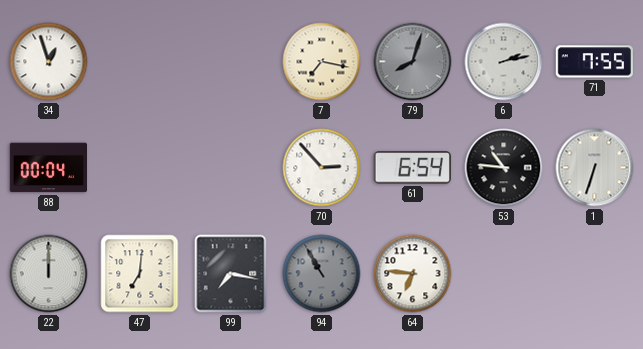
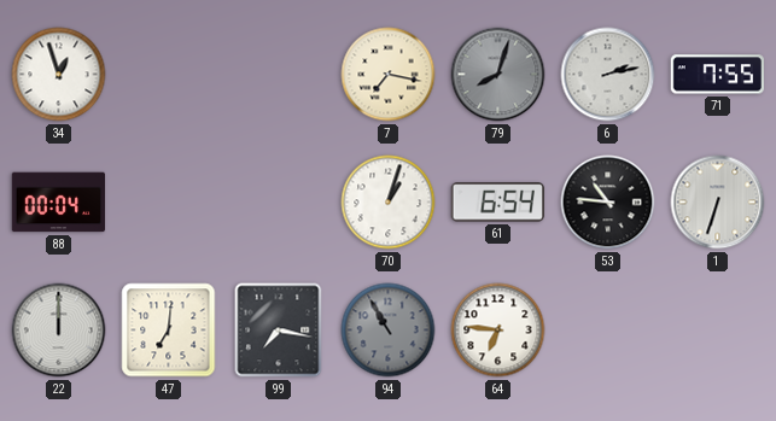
70: 2:53 -> 1:03
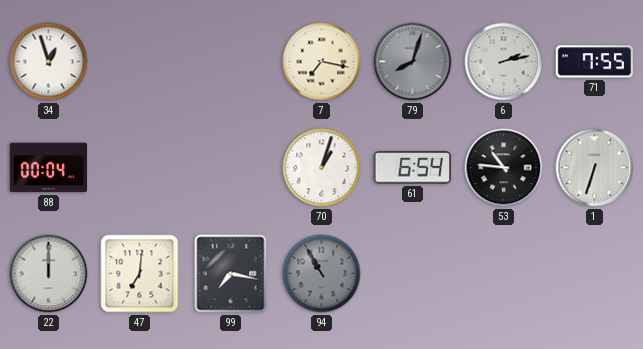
64: 6:46 -> none
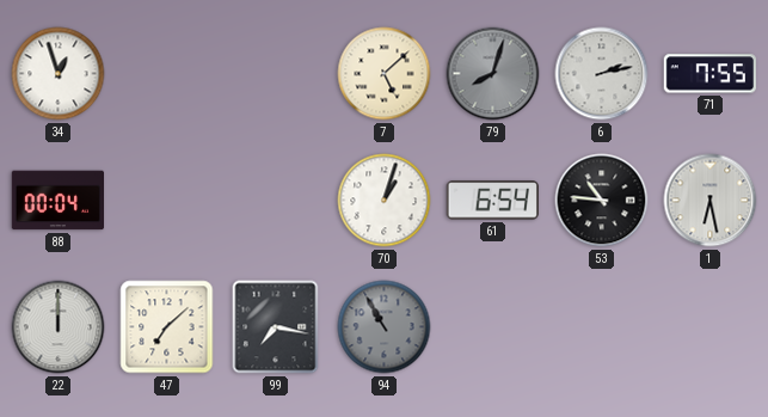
7: 7:17 -> 5:08
1: 6:33 -> 6:28
47: 7:01 -> 7:08
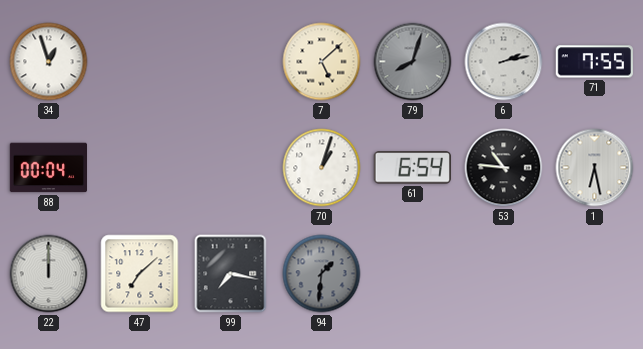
94: 10:55 -> 1:31
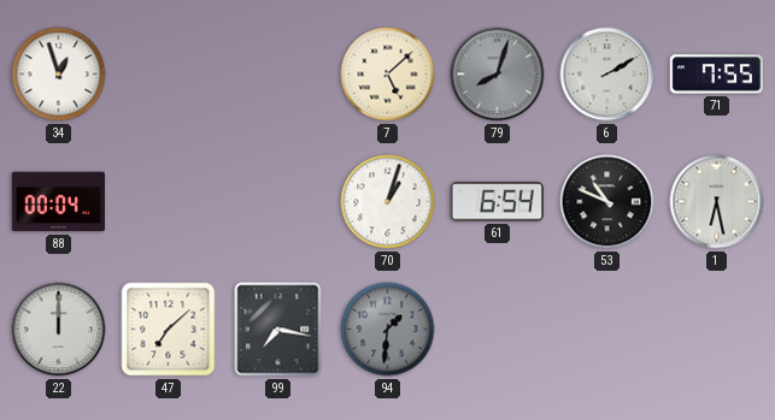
6: 2:13 -> 2:10
53: 10:46 -> 10:49
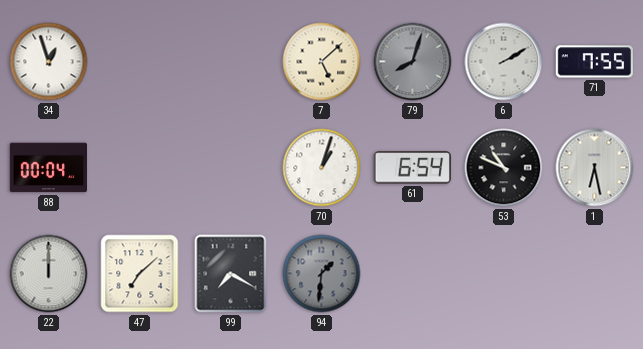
99: 7:17 -> 7:20
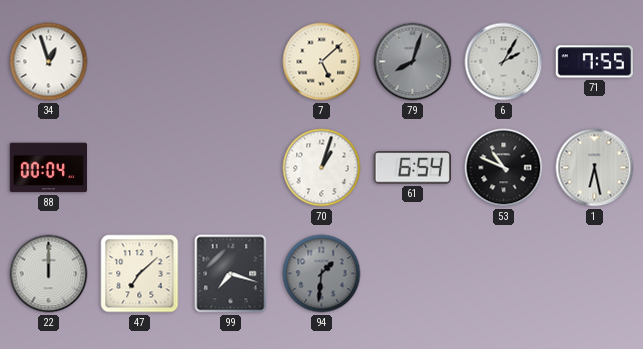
6: 2:10 -> 2:05
99: 7:20 -> 7:18
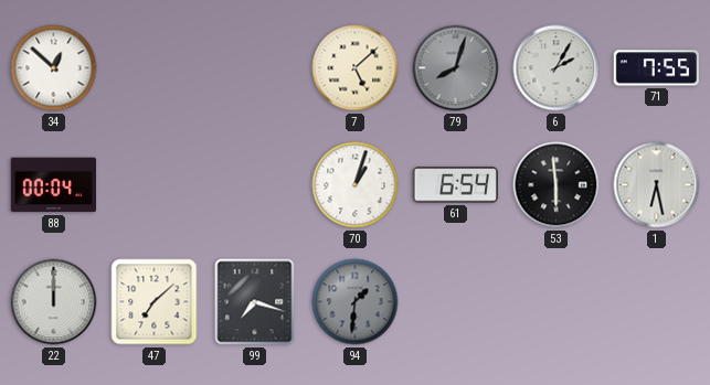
34: 12:57 -> 12:52
53: 10:49 -> 5:59
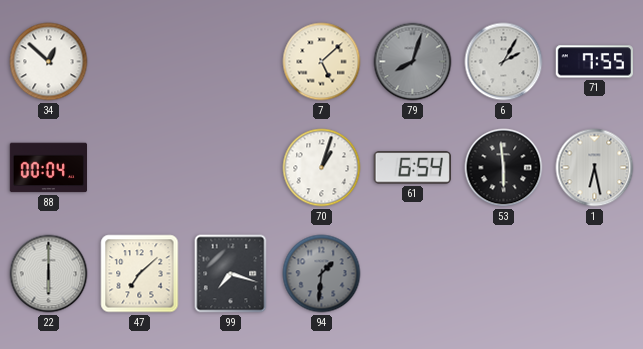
22: 12:00 -> 6:00
